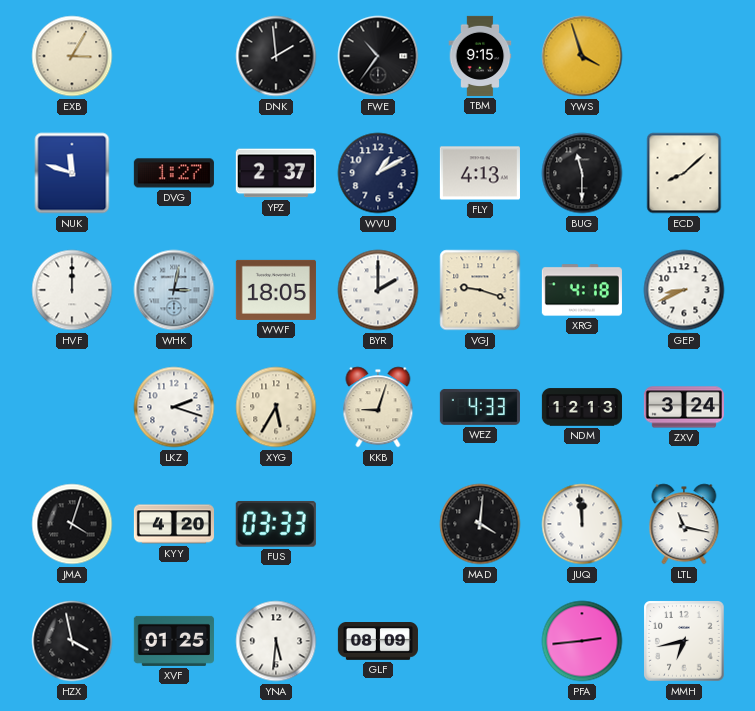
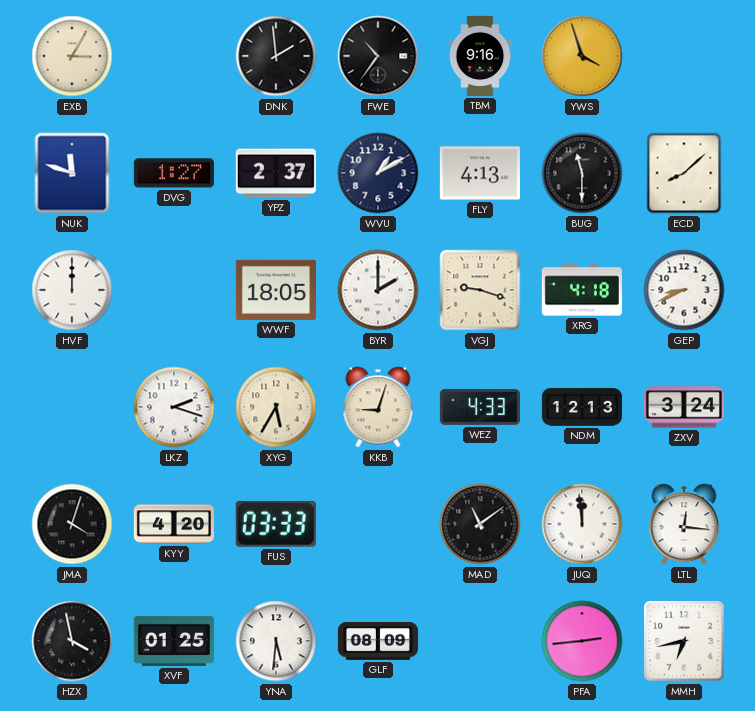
TBM: 9:15 -> 9:16
WHK: 3:02 -> none
MAD: 4:01 -> 11:09
LTL: 11:17 -> 12:16
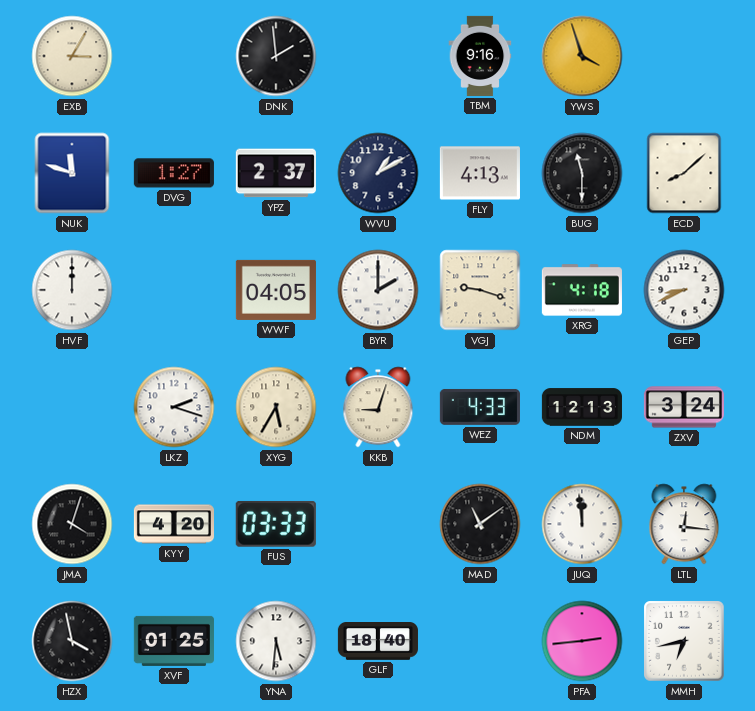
FWE: 10:36 -> none
WWF: 18:05 -> 04:05
GLF: 08:09 -> 18:40
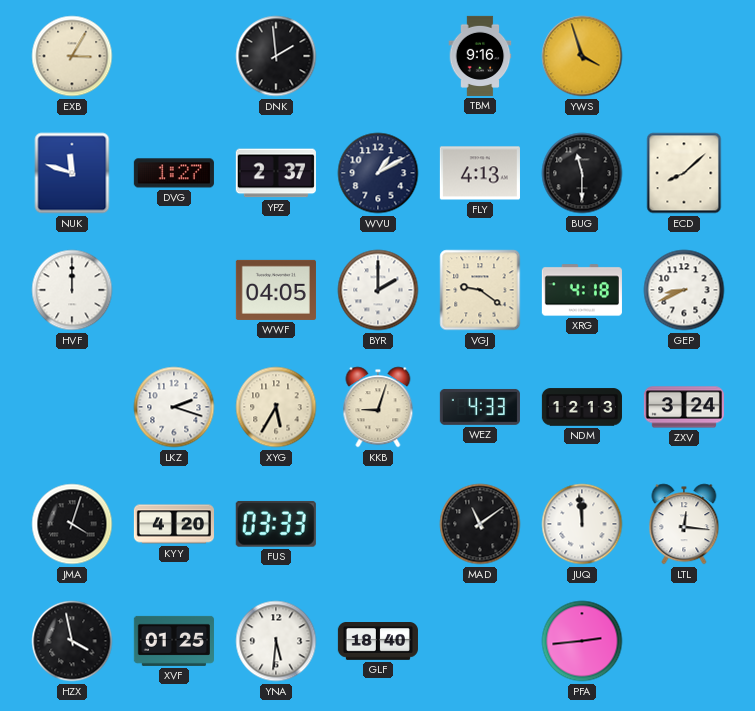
VGJ: 9:18 -> 9:21
MMH: 6:43 -> none
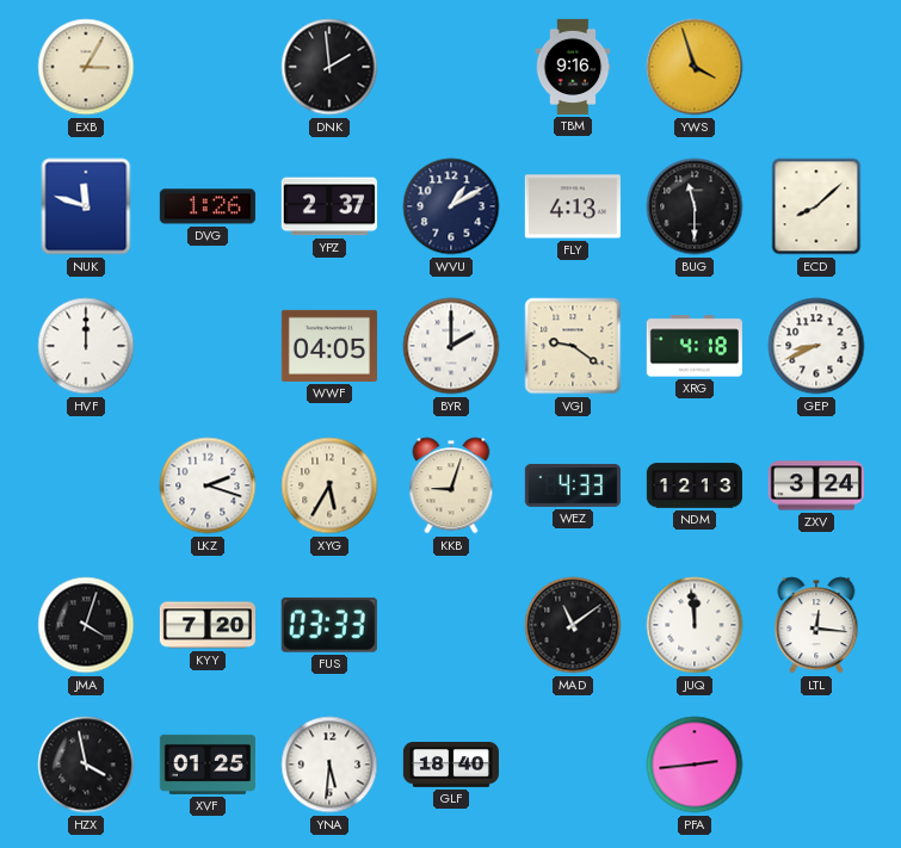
DVG: 1:27 -> 1:26
KYY: 4:20 -> 7:20
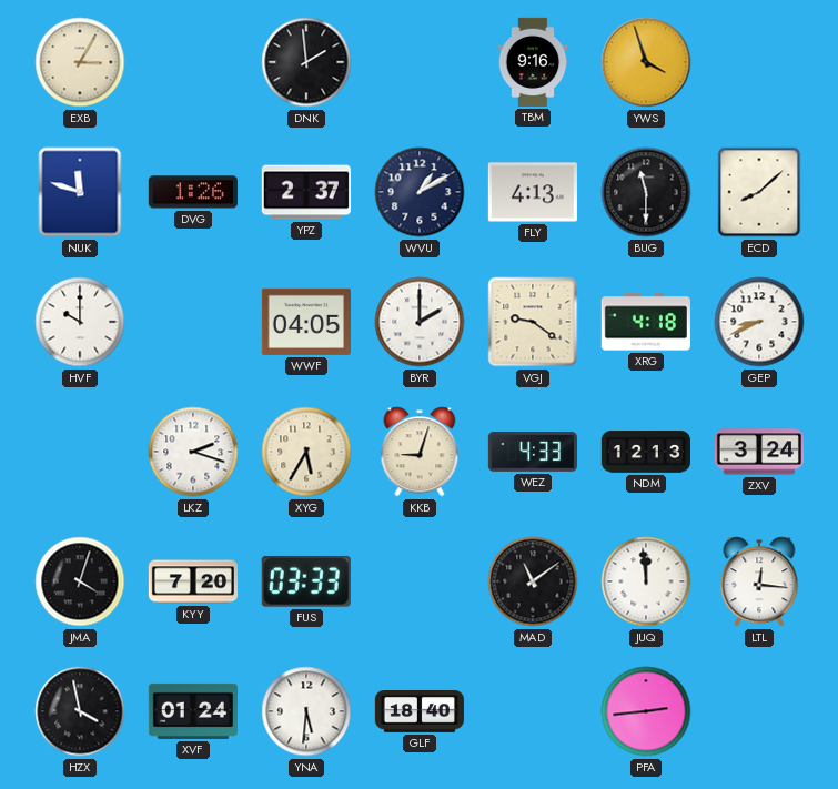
HVF: 12:00 -> 10:00
XVF: 01:25 -> 01:24
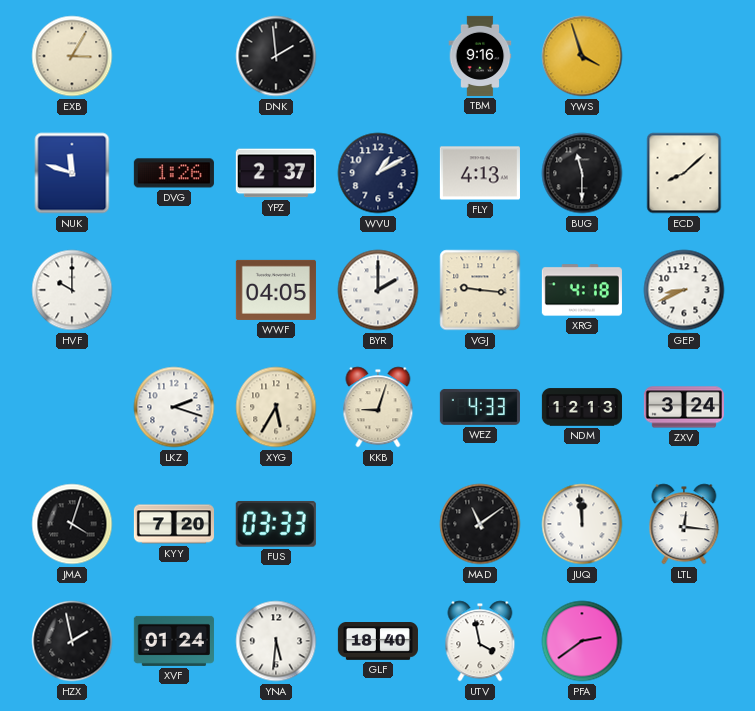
VGJ: 9:21 -> 9:16
HZX: 3:58 -> 1:58
UTV: none -> 3:58
PFA: 2:44 -> 2:39
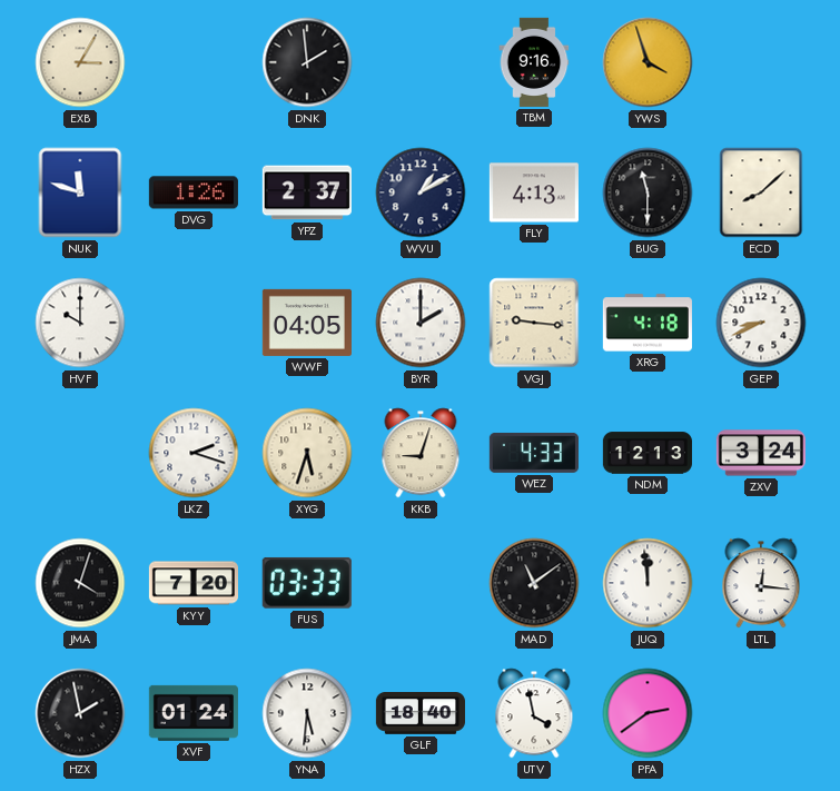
XYG: 5:35 -> 5:33
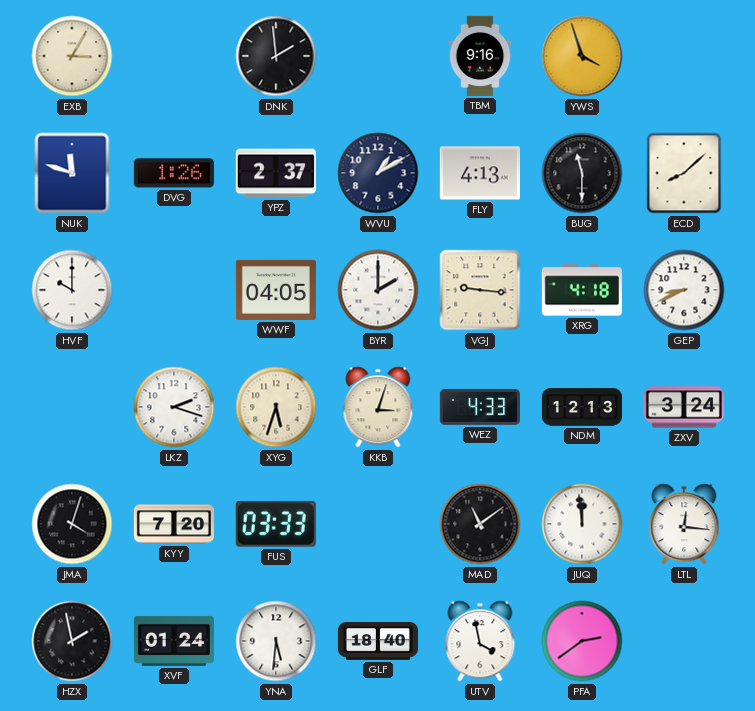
KKB: 9:03 -> 3:03
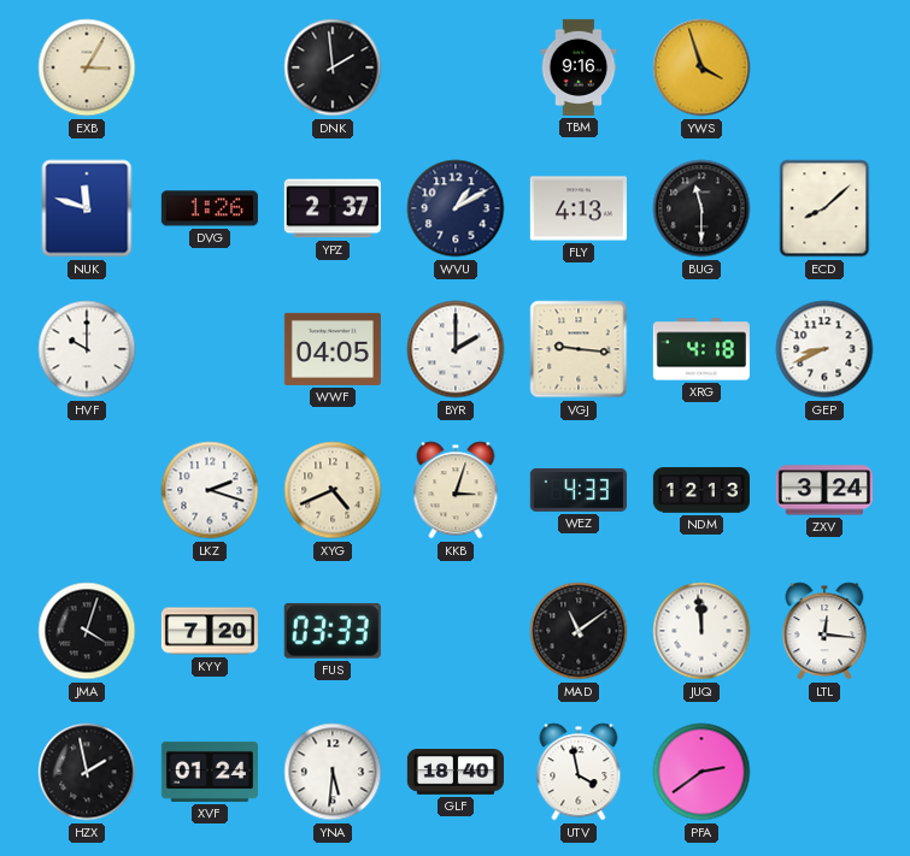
XYG: 5:33 -> 4:41
